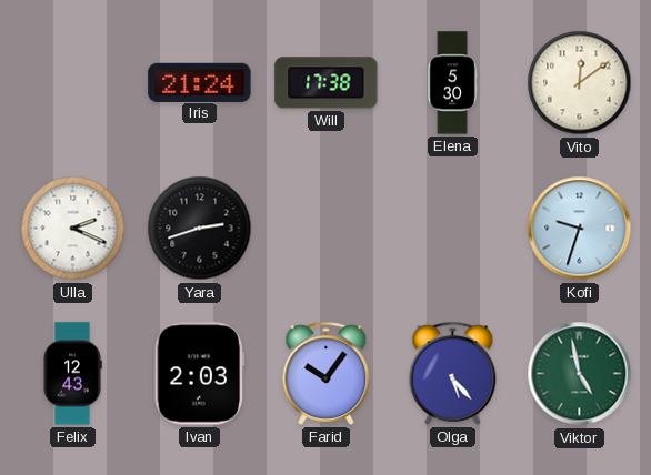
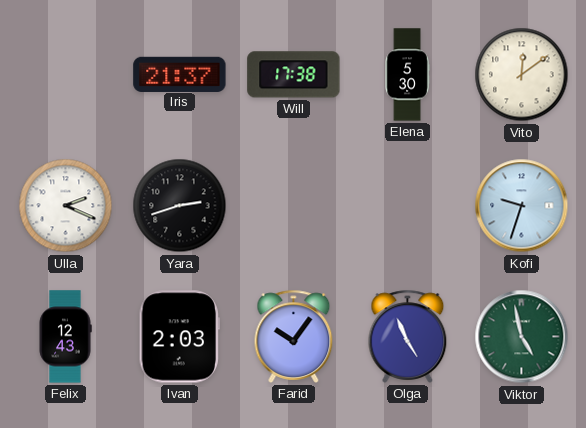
Iris: 21:24 -> 21:37
Olga: 5:23 -> 4:56
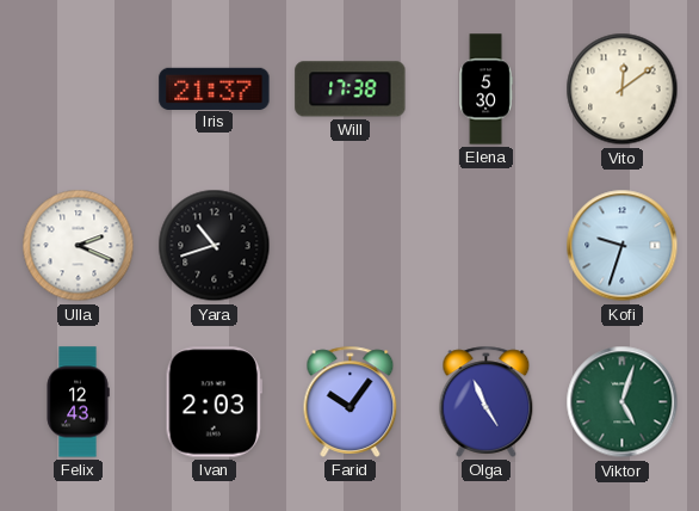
Yara: 2:42 -> 10:42
Viktor: 4:58 -> 5:03
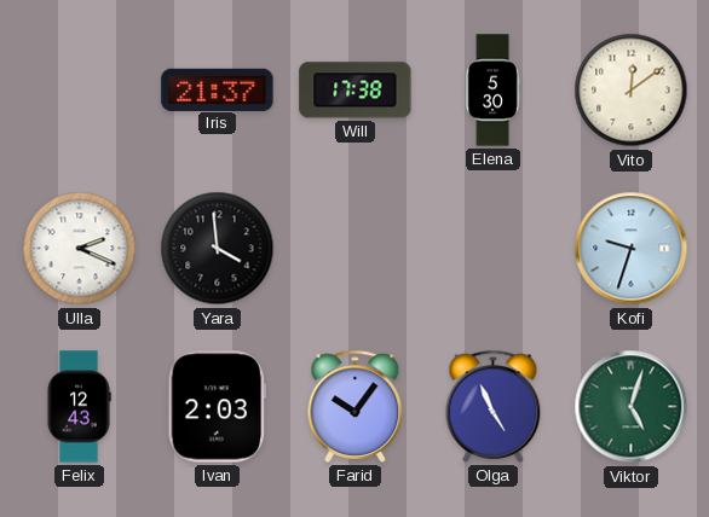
Yara: 10:42 -> 3:59
